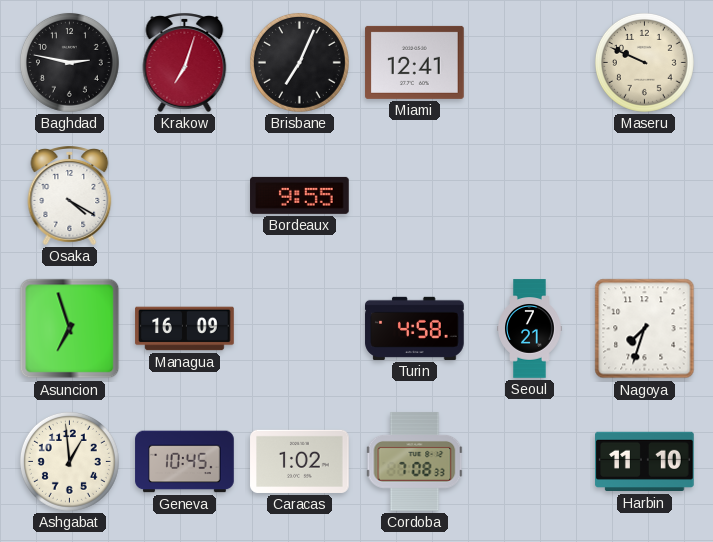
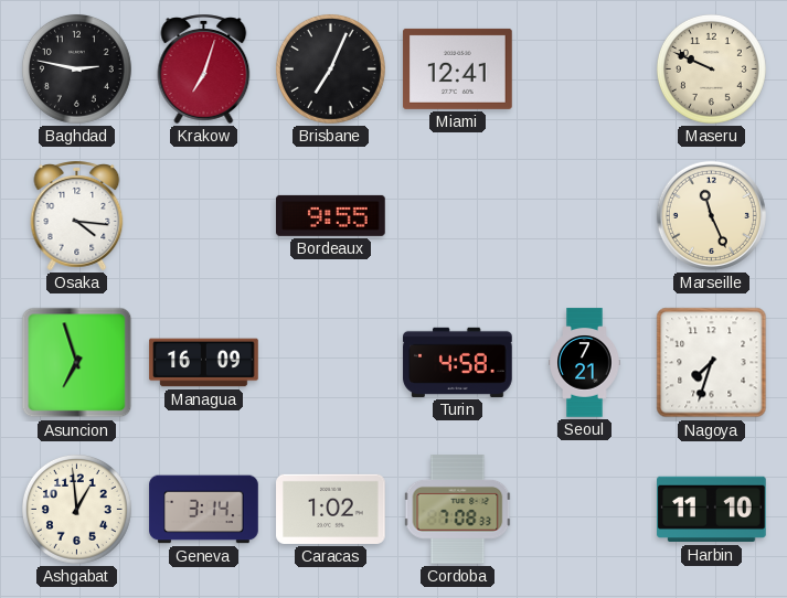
Osaka: 4:20 -> 4:16
Marseille: none -> 11:26
Geneva: 10:45 -> 3:14
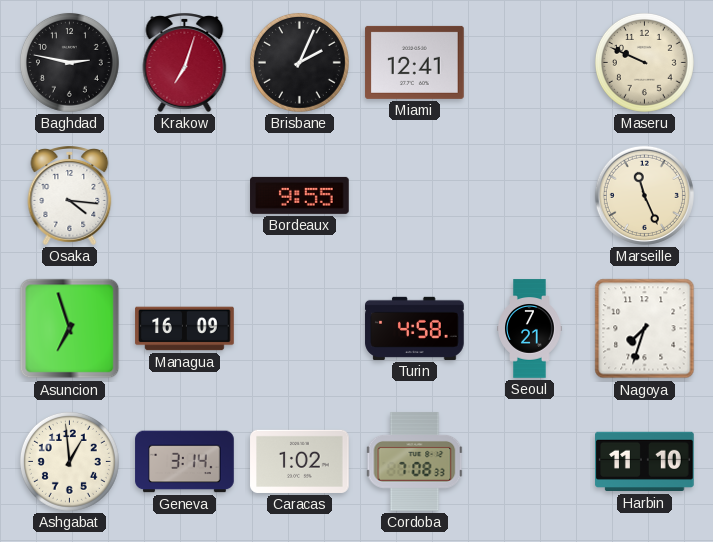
Brisbane: 7:04 -> 2:04
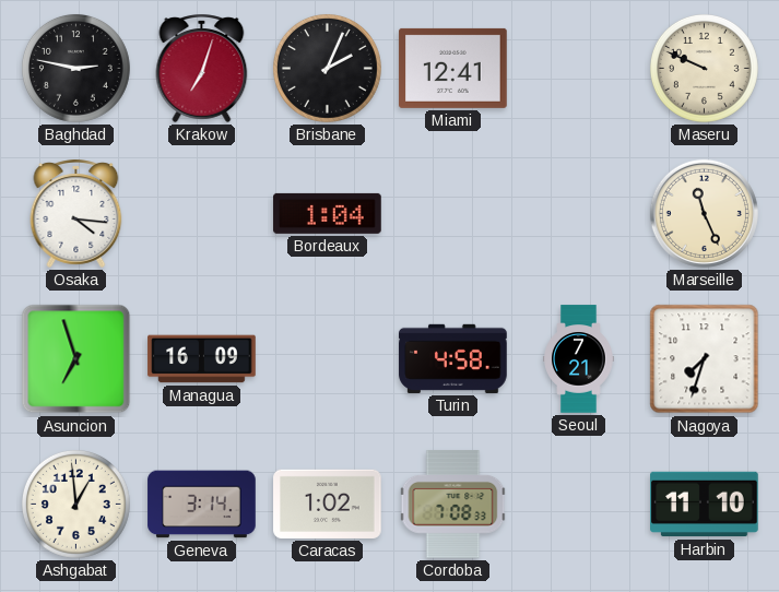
Bordeaux: 9:55 -> 1:04
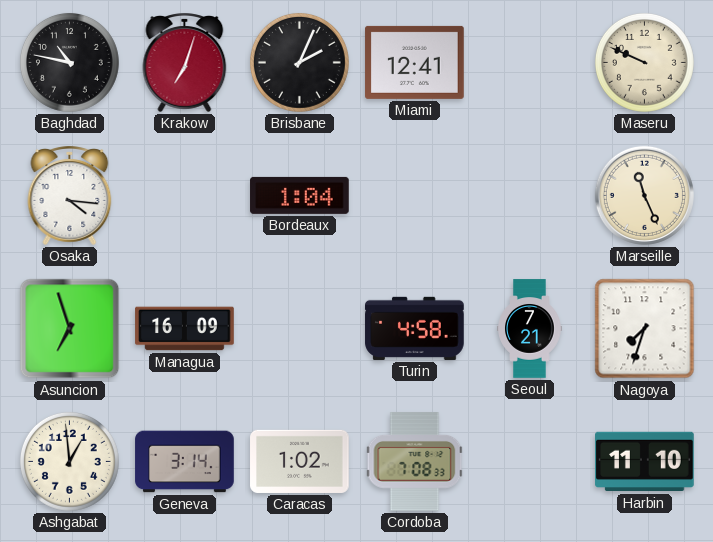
Baghdad: 2:47 -> 10:47
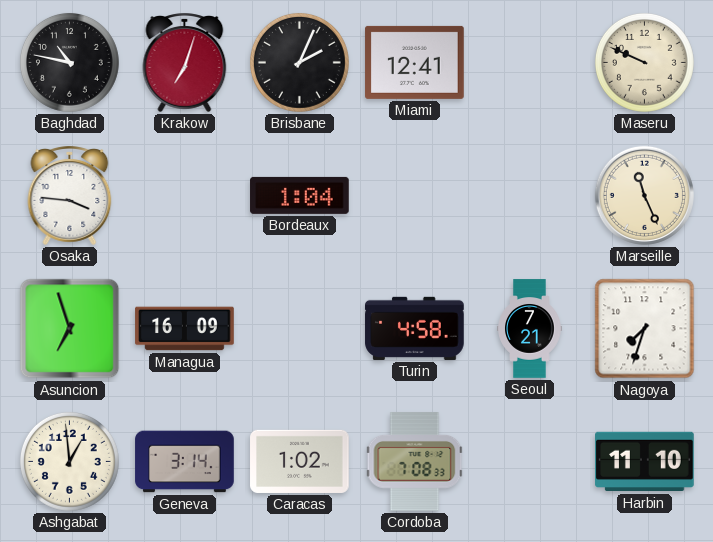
Osaka: 4:16 -> 3:46
